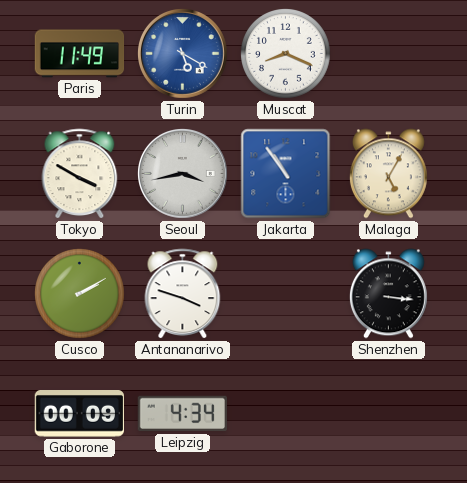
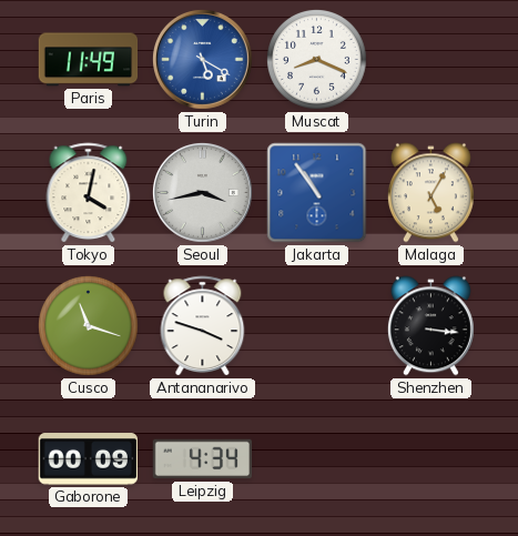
Tokyo: 3:50 -> 4:02
Cusco: 2:10 -> 11:18
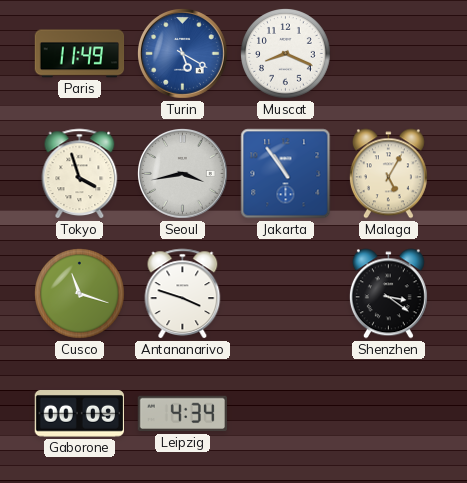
Tokyo: 4:02 -> 3:57
Shenzhen: 3:16 -> 3:21
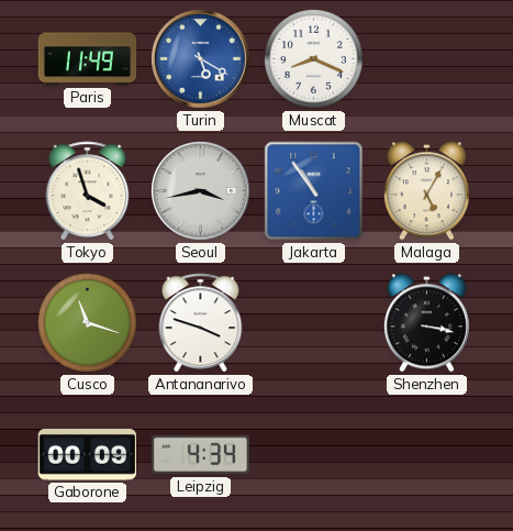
Shenzhen: 3:21 -> 3:17
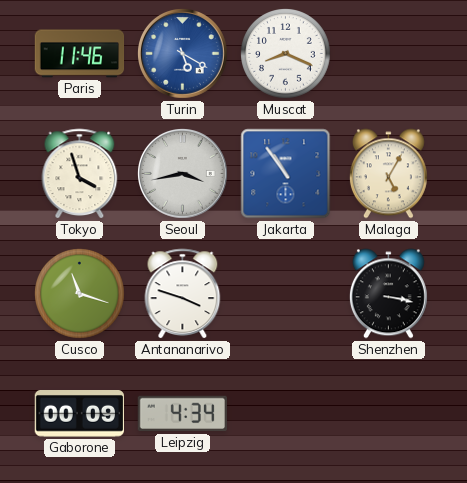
Paris: 11:49 -> 11:46
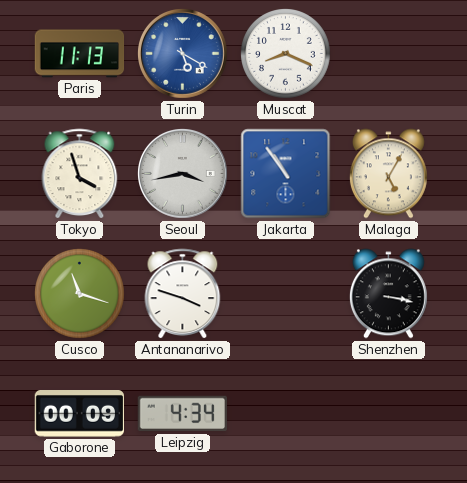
Paris: 11:46 -> 11:13
